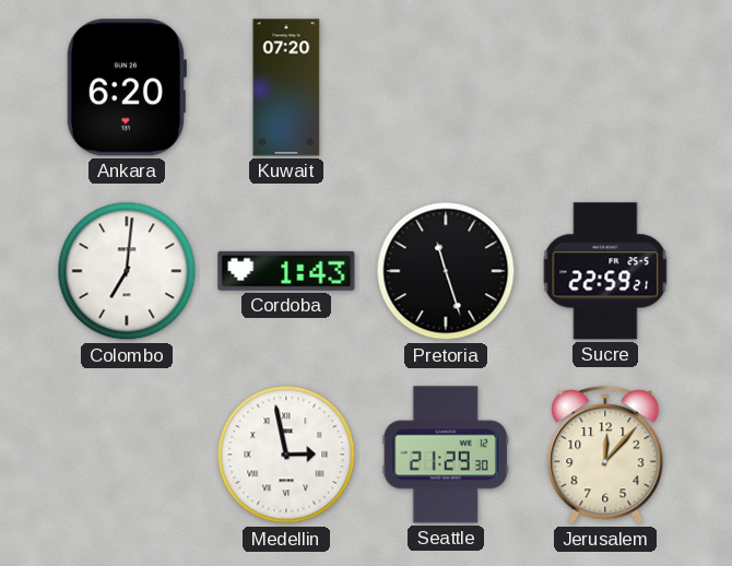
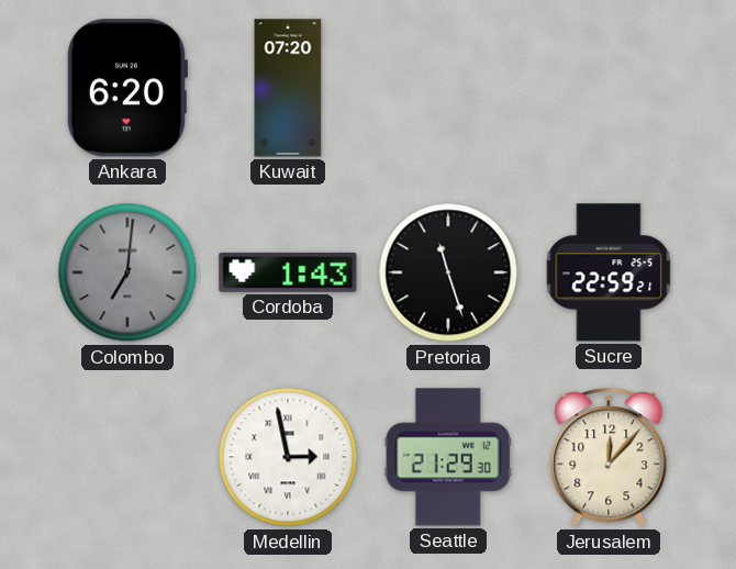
Colombo dial: white -> grey
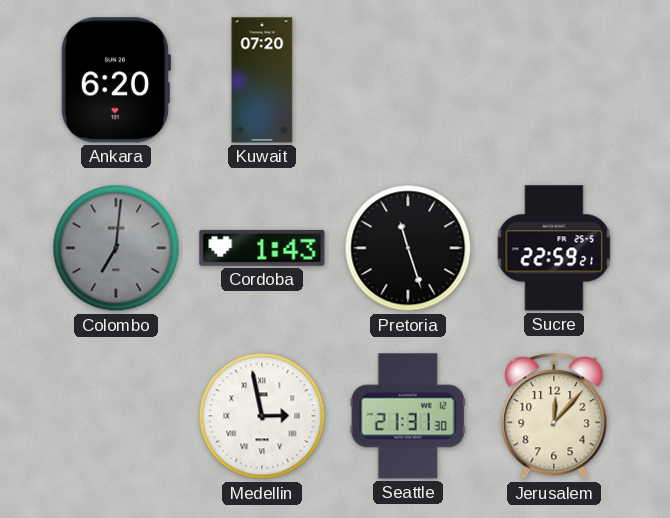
Seattle: 21:29 -> 21:31
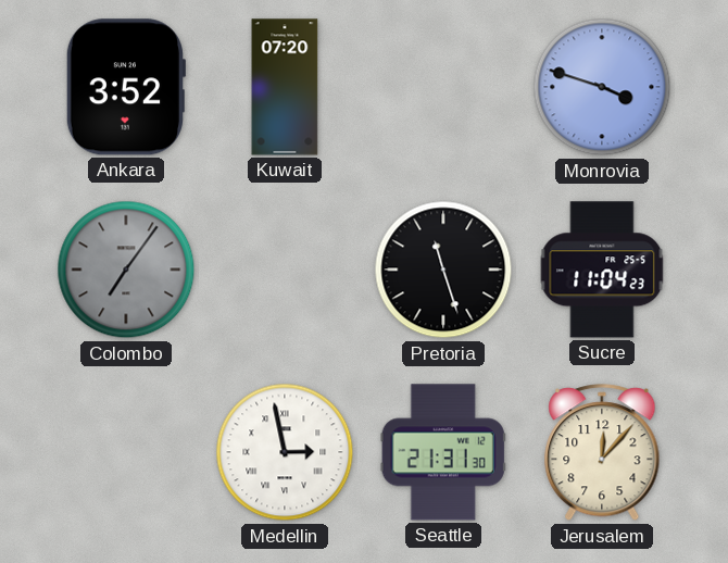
Ankara: 6:20 -> 3:52
Monrovia: none -> 3:48
Colombo: 7:01 -> 7:06
Cordoba: 1:43 -> none
Sucre: 22:59 -> 11:04
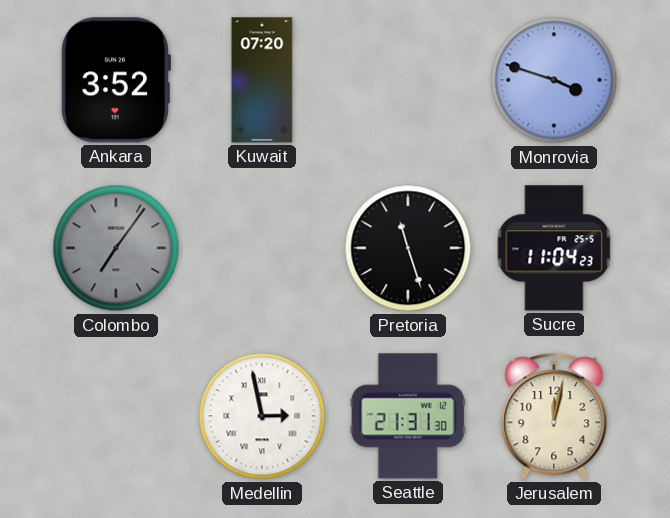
Jerusalem: 12:07 -> 12:02
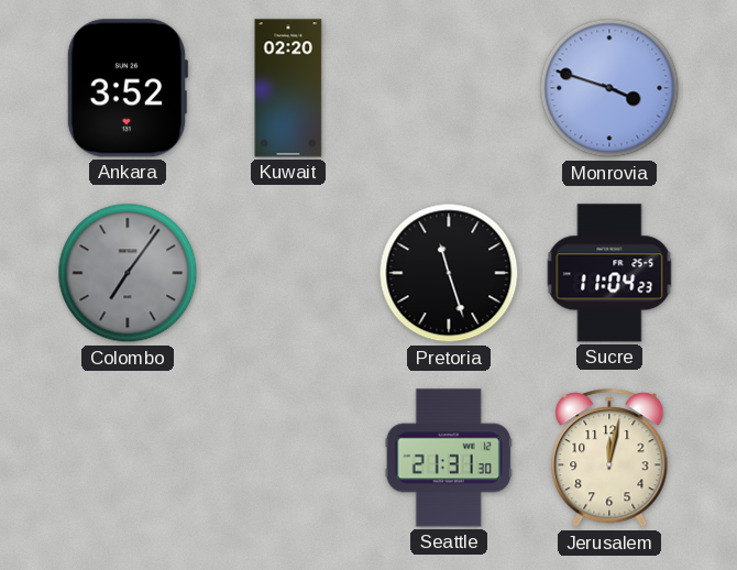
Kuwait: 07:20 -> 02:20
Medellin: 2:58 -> none
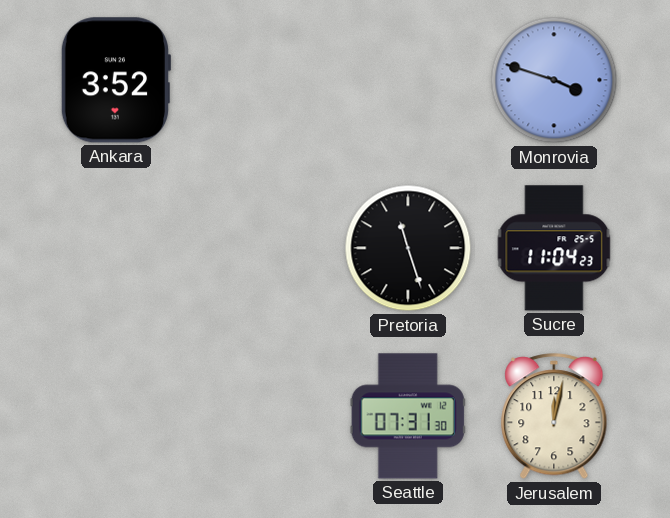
Kuwait: 02:20 -> none
Colombo: 7:06 -> none
Seattle: 21:31 -> 07:31
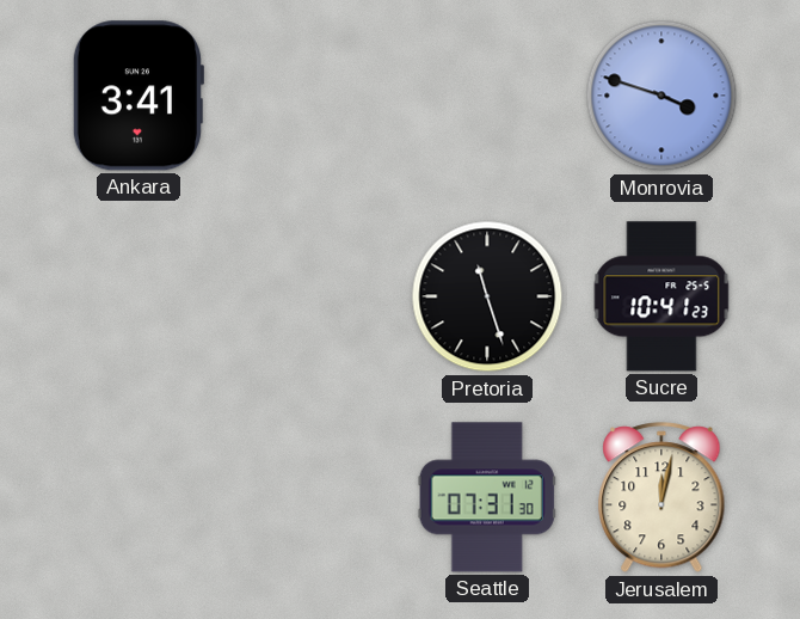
Ankara: 3:52 -> 3:41
Sucre: 11:04 -> 10:41
